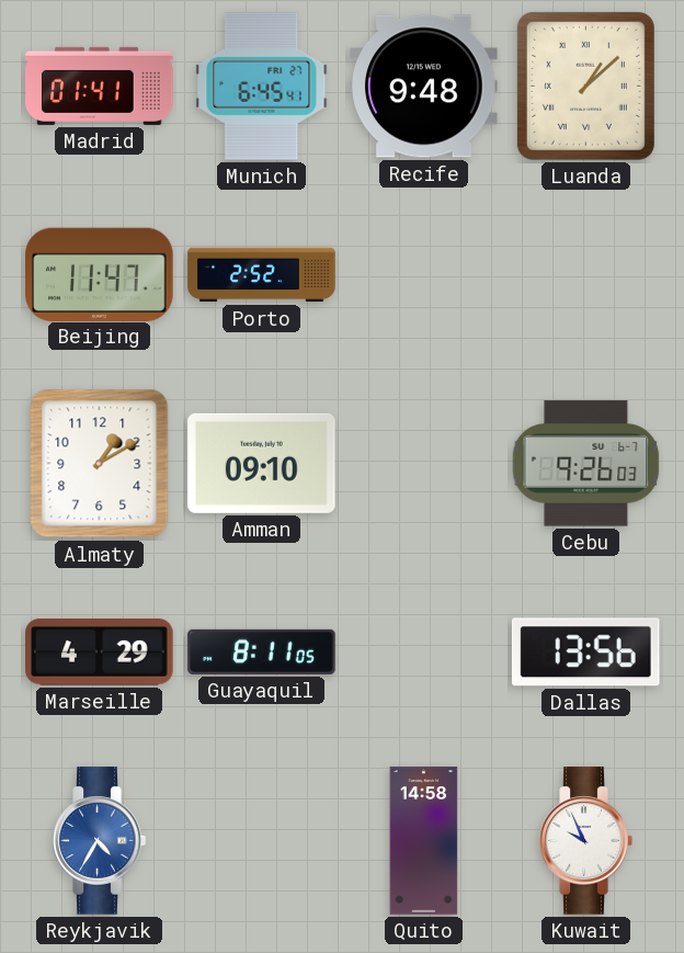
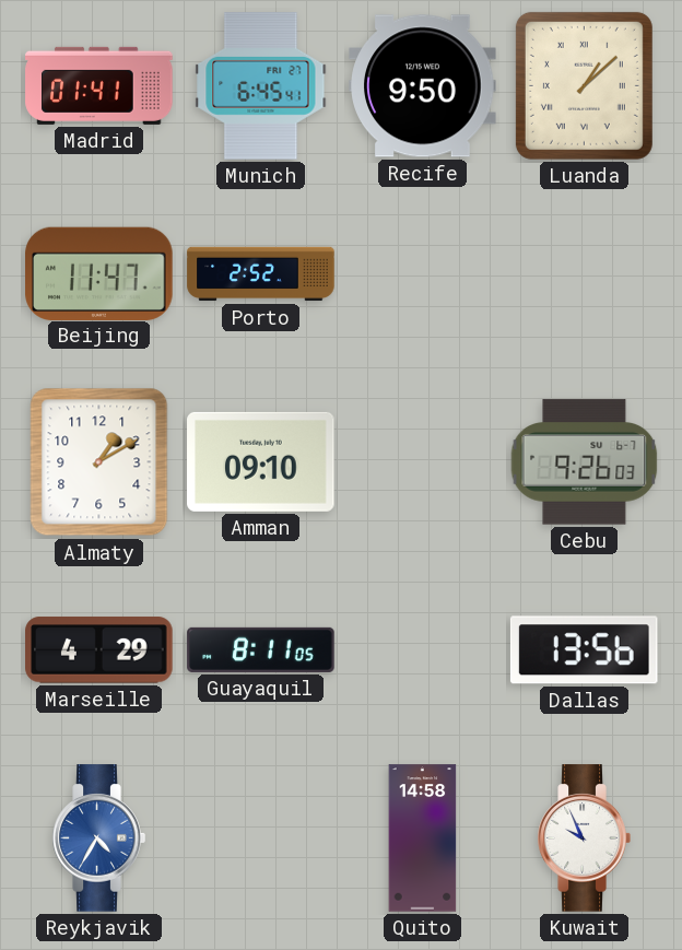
Recife: 9:48 -> 9:50
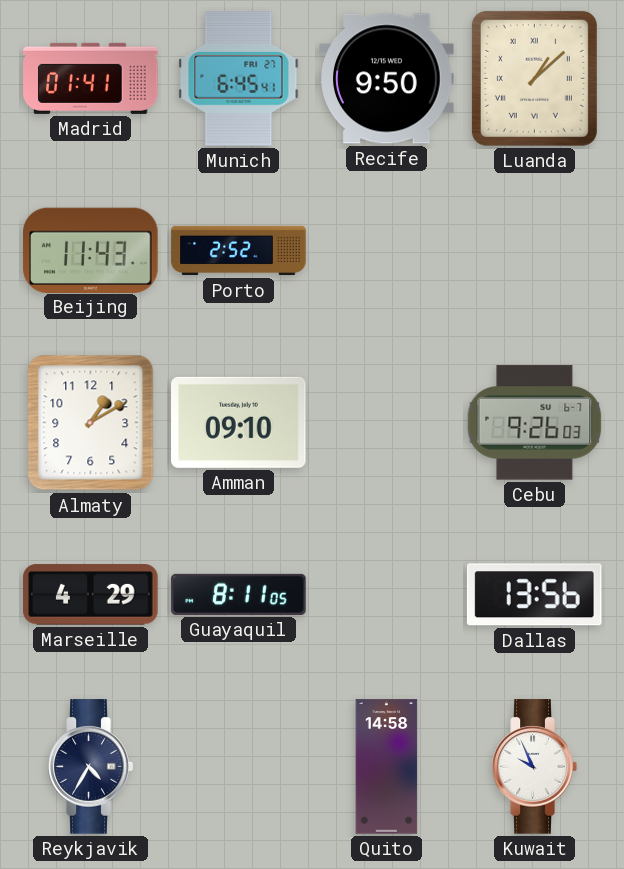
Beijing: 11:47 -> 11:43
Reykjavik dial: blue -> navy
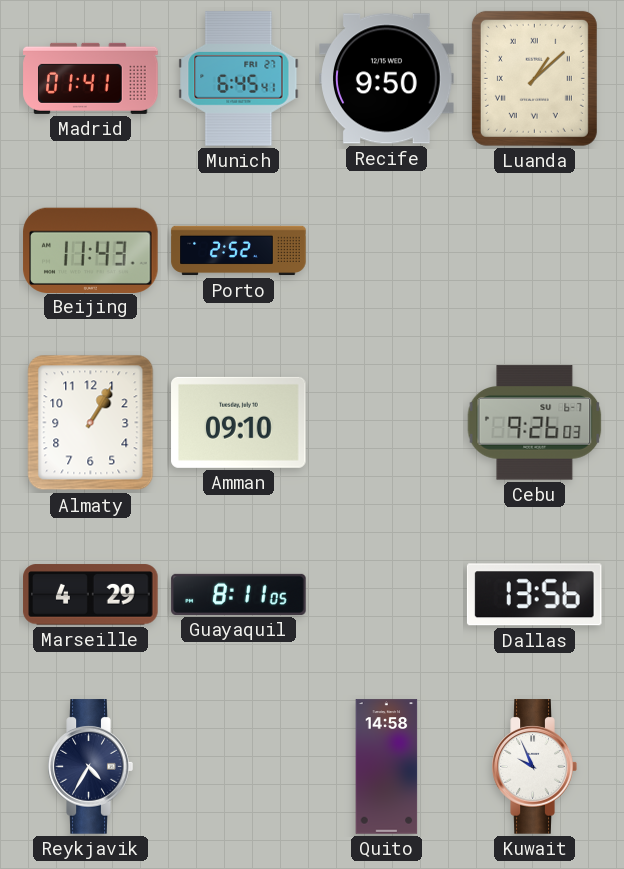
Almaty: 1:10 -> 1:05
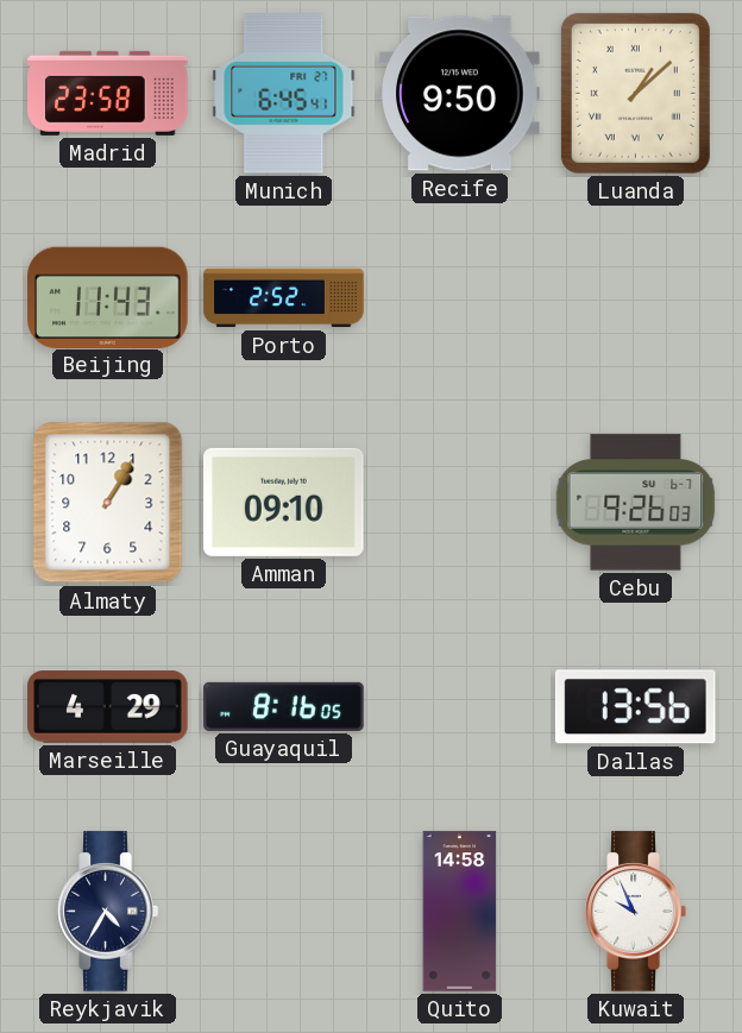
Madrid: 01:41 -> 23:58
Guayaquil: 8:11 -> 8:16
